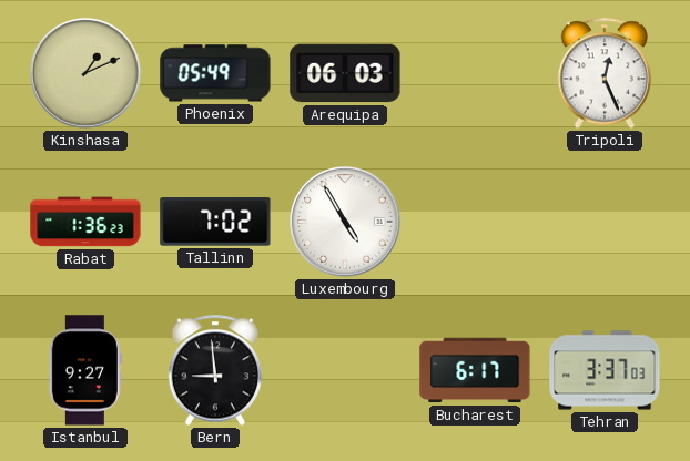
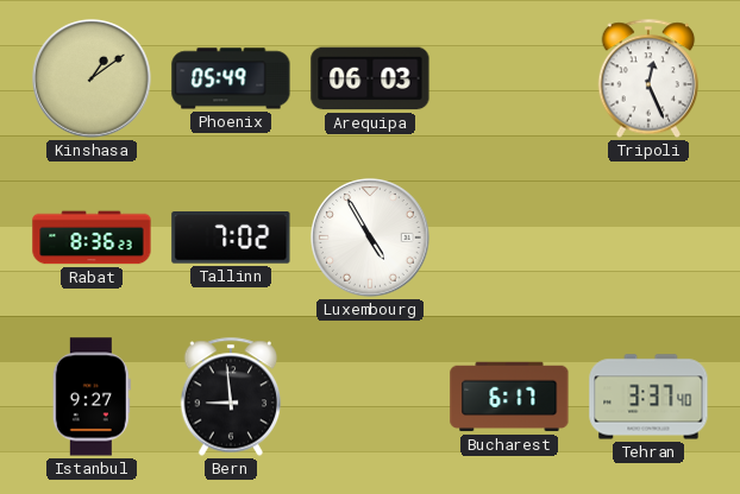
Kinshasa: 1:11 -> 1:09
Rabat: 1:36 -> 8:36
Tehran: 3:37:03 -> 3:37:40
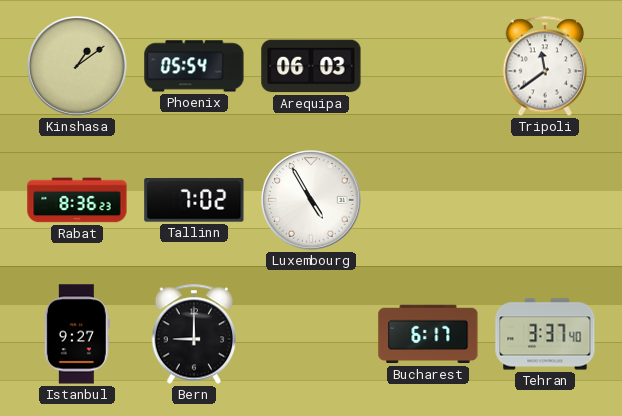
Phoenix: 05:49 -> 05:54
Tripoli: 12:26 -> 11:39
Bern: 8:59 -> 9:00
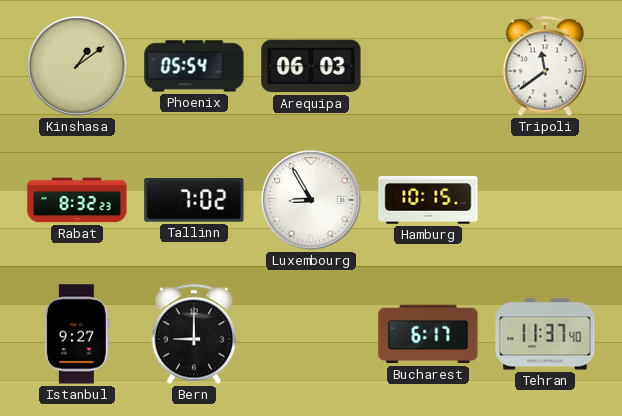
Rabat: 8:36 -> 8:32
Luxembourg: 4:55 -> 8:55
Hamburg: none -> 10:15
Tehran: 3:37 -> 11:37
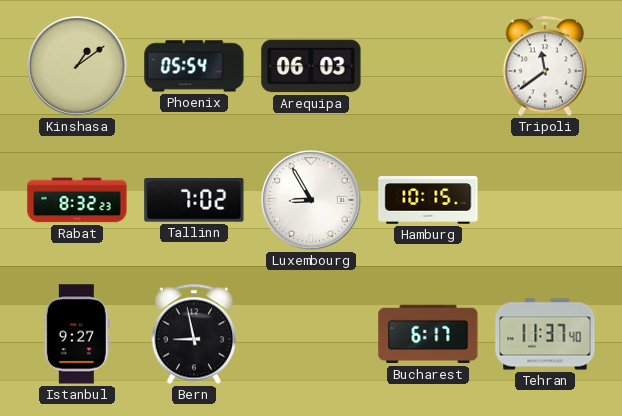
Bern: 9:00 -> 8:58
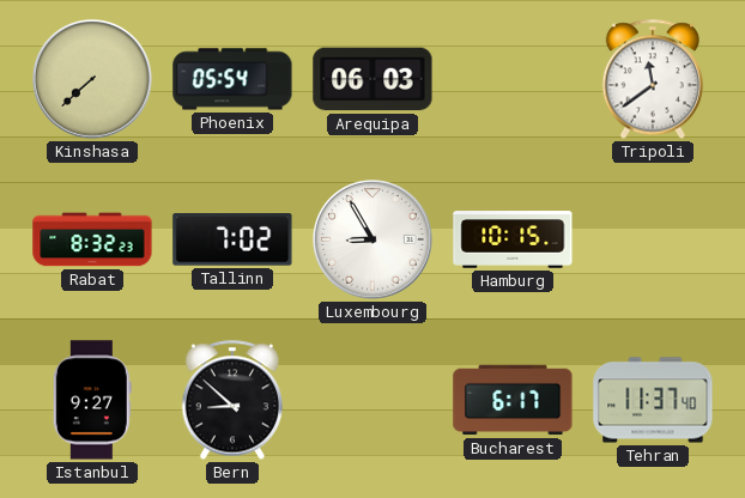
Kinshasa: 1:09 -> 7:38
Bern: 8:58 -> 8:52
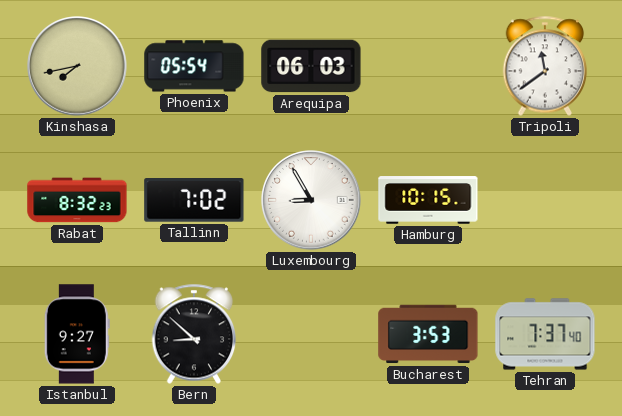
Kinshasa: 7:38 -> 7:43
Bucharest: 6:17 -> 3:53
Tehran: 11:37 -> 7:37
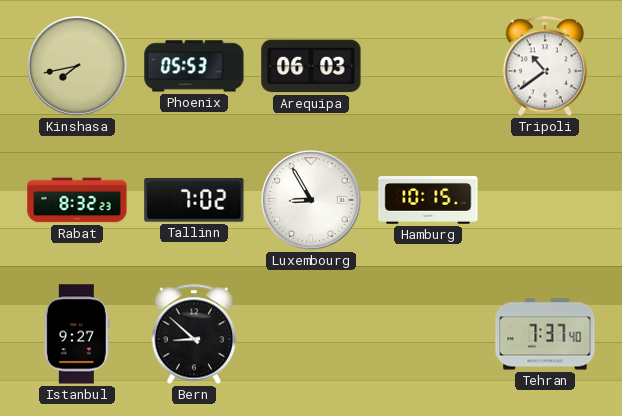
Phoenix: 05:54 -> 05:53
Tripoli: 11:39 -> 10:39
Bucharest: 3:53 -> none
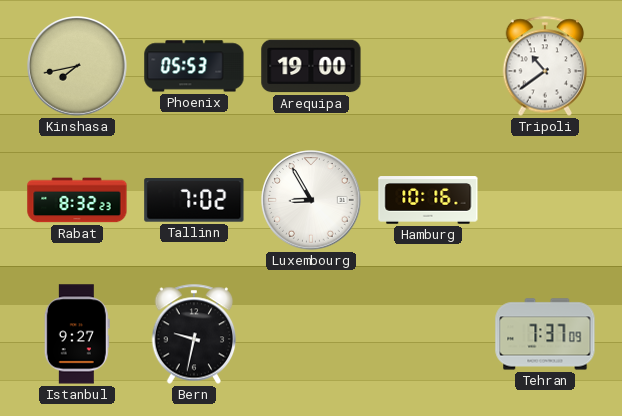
Arequipa: 06:03 -> 19:00
Hamburg: 10:15 -> 10:16
Bern: 8:52 -> 9:32
Tehran: 7:37:40 -> 7:37:09
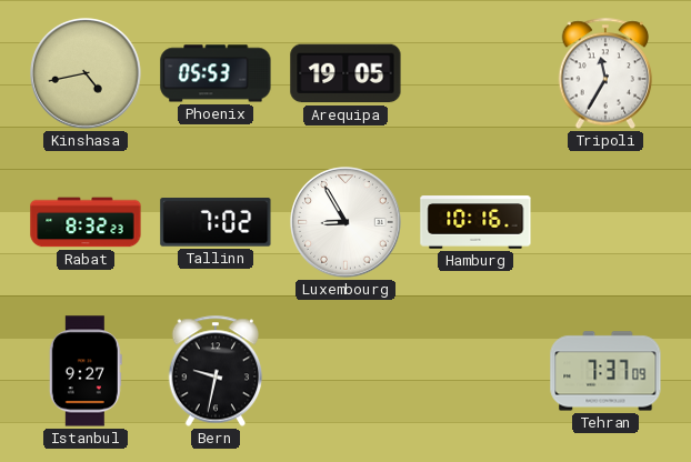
Kinshasa: 7:43 -> 4:43
Arequipa: 19:00 -> 19:05
Tripoli: 10:39 -> 11:35
